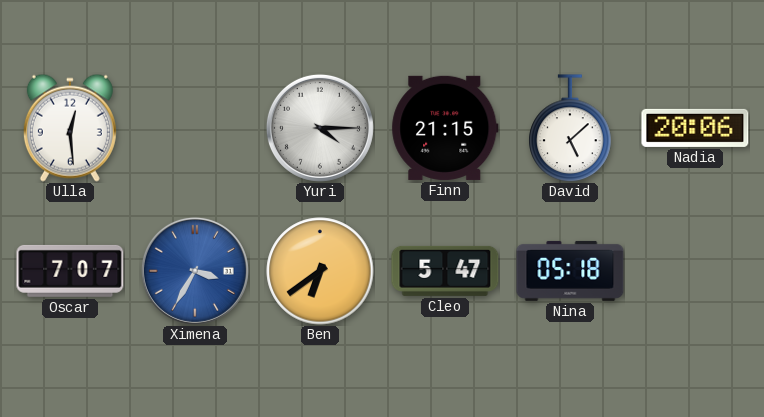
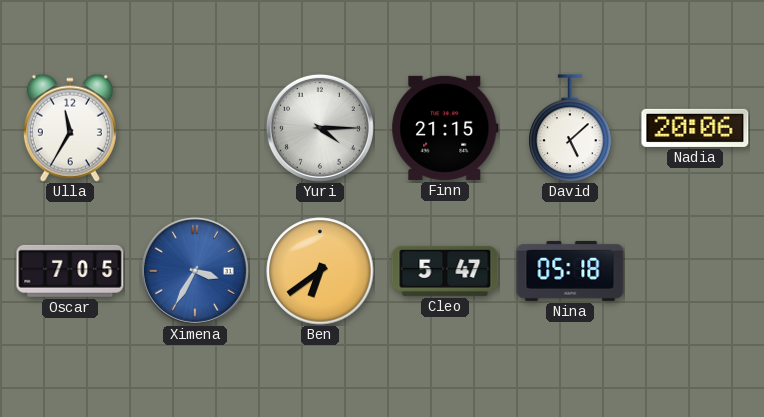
Ulla: 12:29 -> 11:35
Oscar: 7:07 -> 7:05
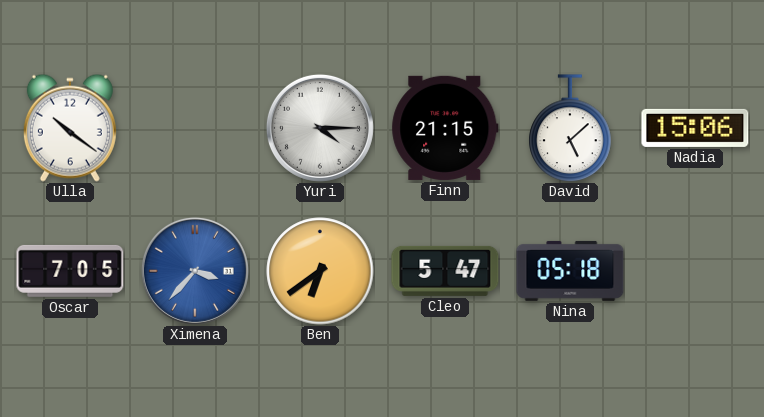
Ulla: 11:35 -> 10:21
Nadia: 20:06 -> 15:06
Ximena: 3:35 -> 3:37
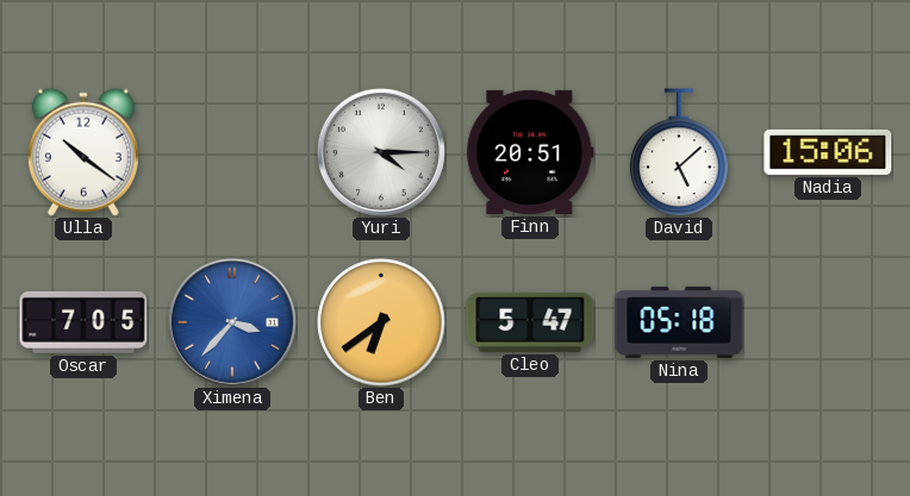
Finn: 21:15 -> 20:51
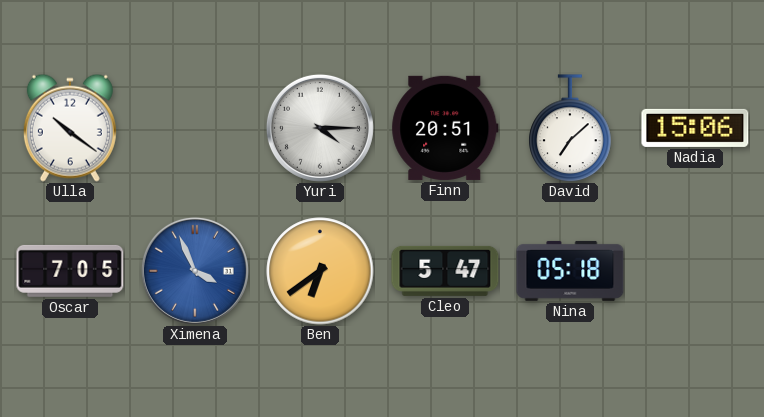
David: 5:08 -> 7:08
Ximena: 3:37 -> 3:56
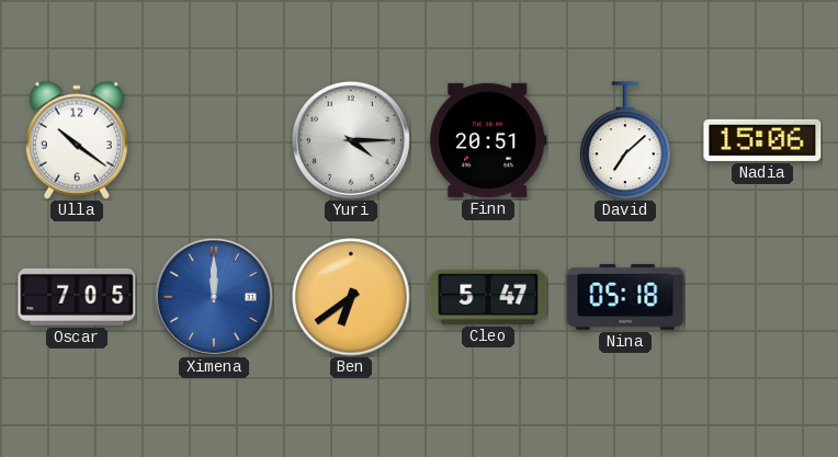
Ximena: 3:56 -> 12:00
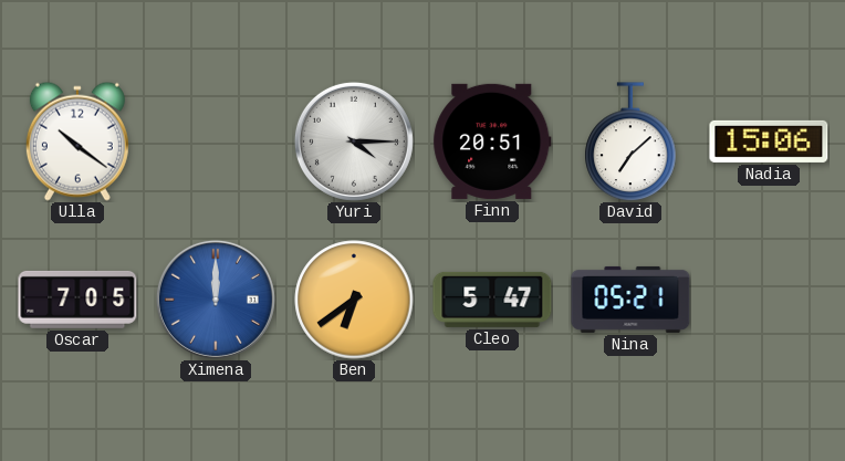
Nina: 05:18 -> 05:21
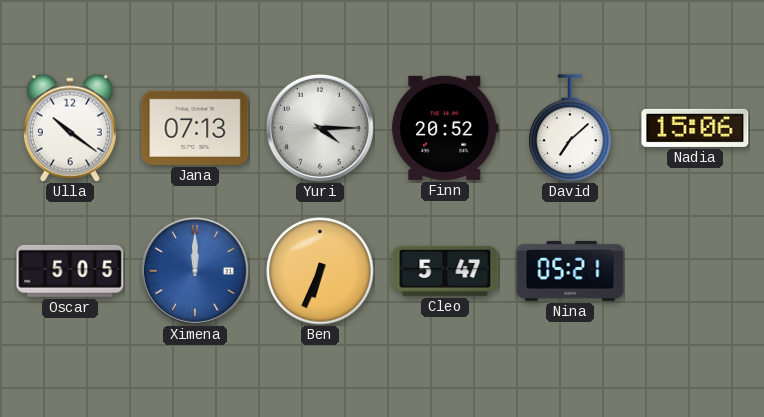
Jana: none -> 07:13
Finn: 20:51 -> 20:52
Oscar: 7:05 -> 5:05
Ben: 6:39 -> 6:34
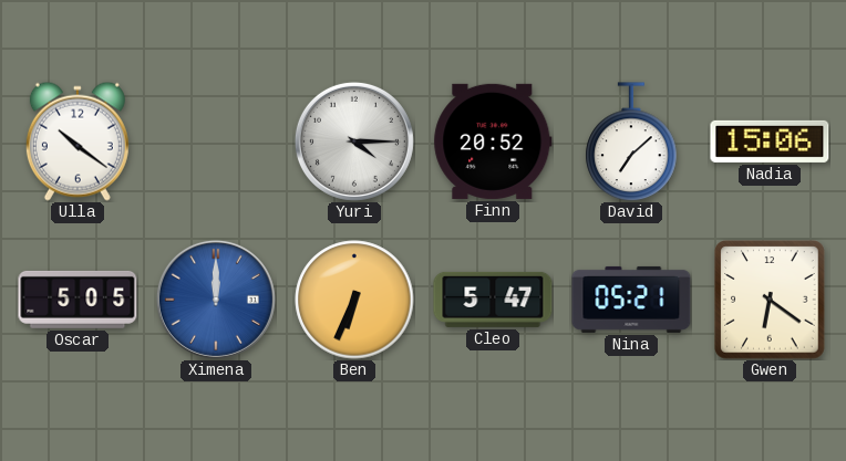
Jana: 07:13 -> none
Gwen: none -> 6:21
